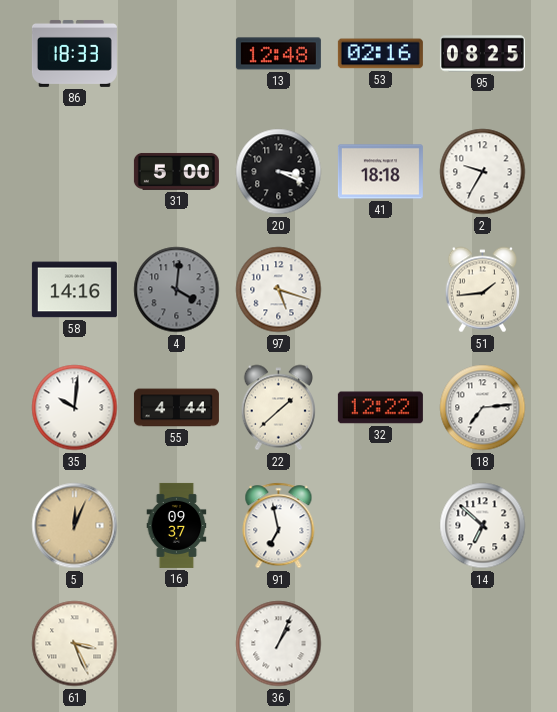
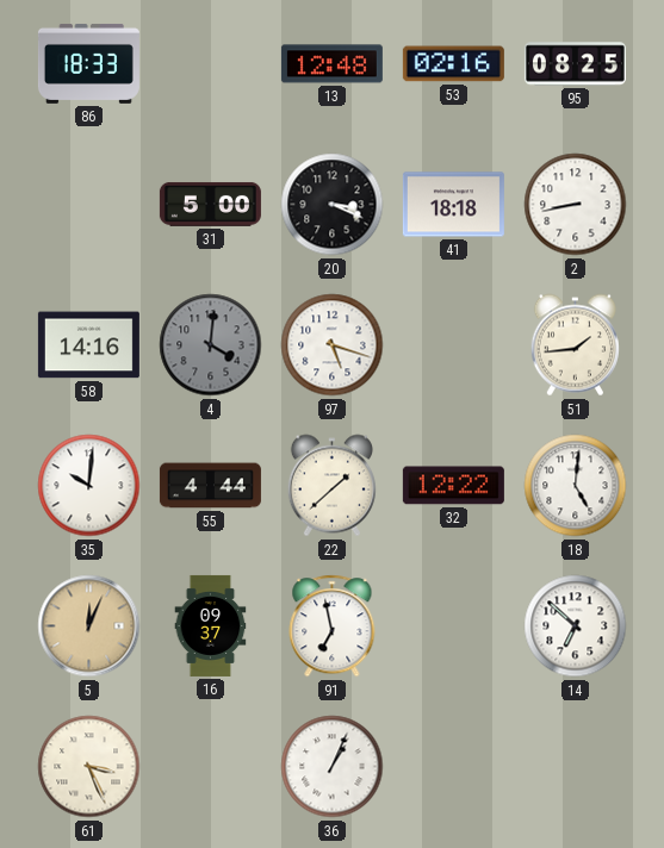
2: 9:35 -> 8:43
18: 7:14 -> 5:01
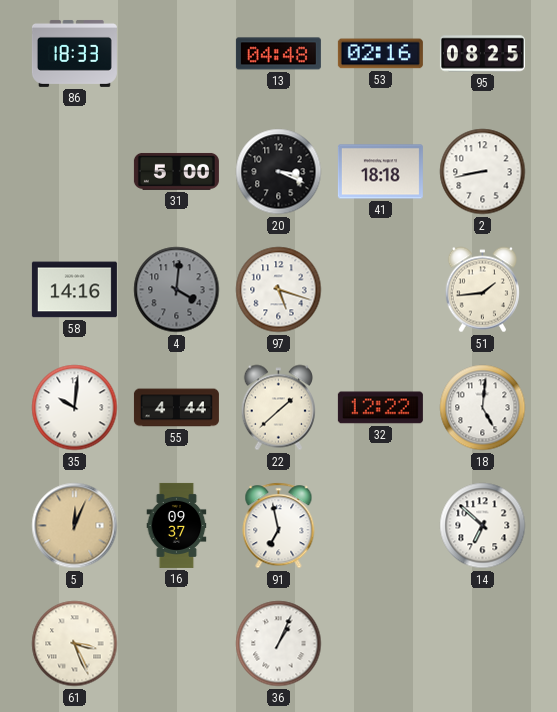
13: 12:48 -> 04:48
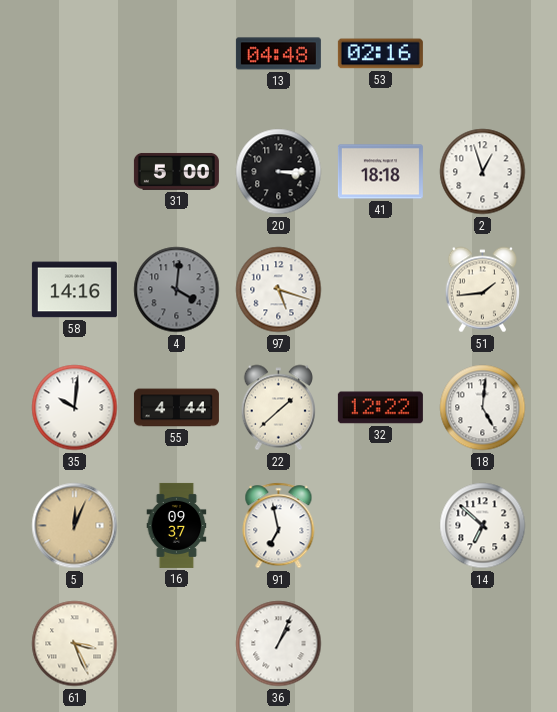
86: 18:33 -> none
95: 08:25 -> none
20: 3:19 -> 3:15
2: 8:43 -> 12:57
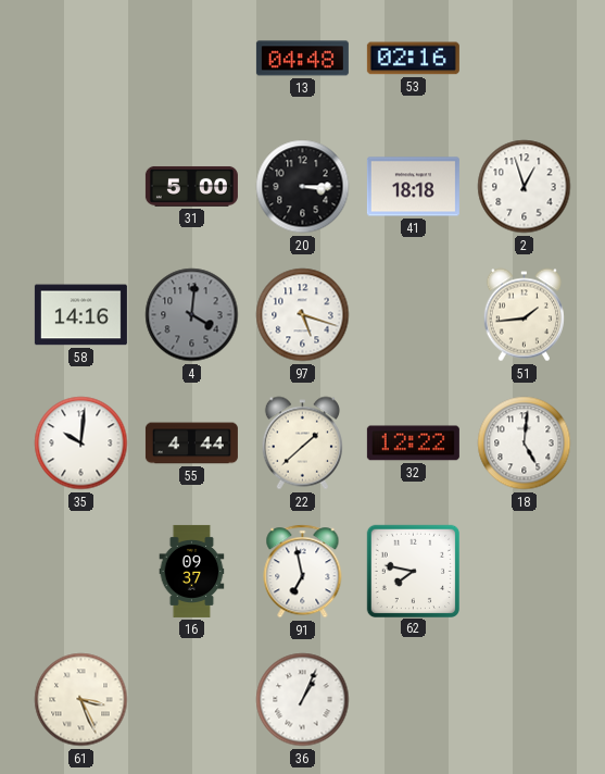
5: 12:04 -> none
62: none -> 7:47
14: 6:52 -> none
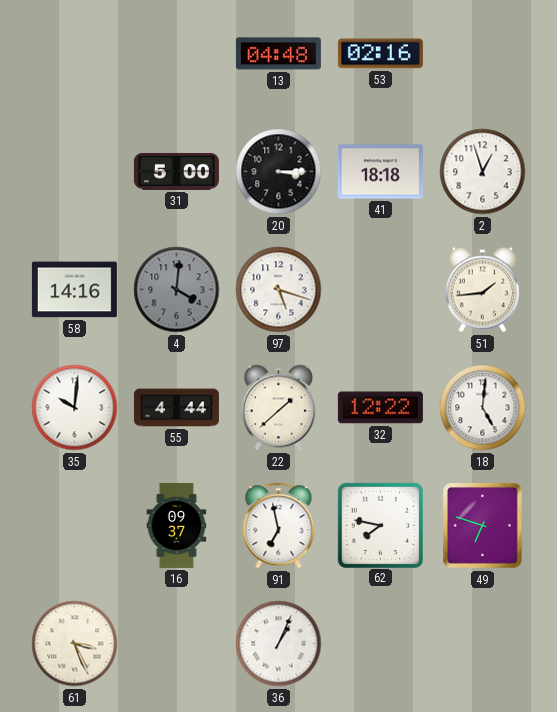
49: none -> 6:48
